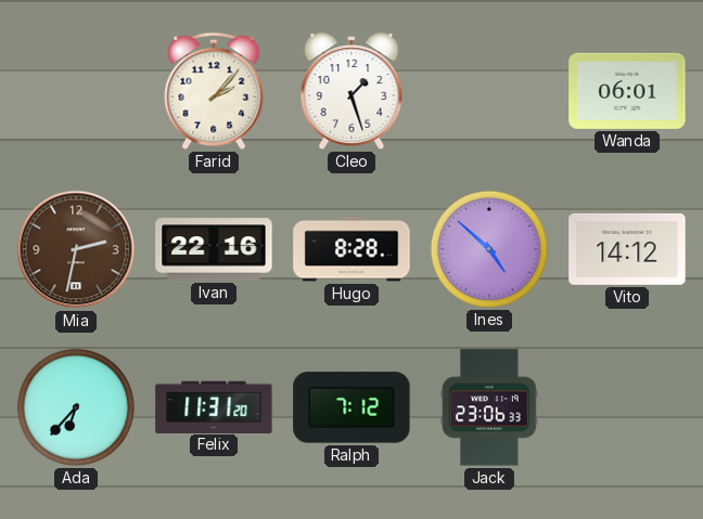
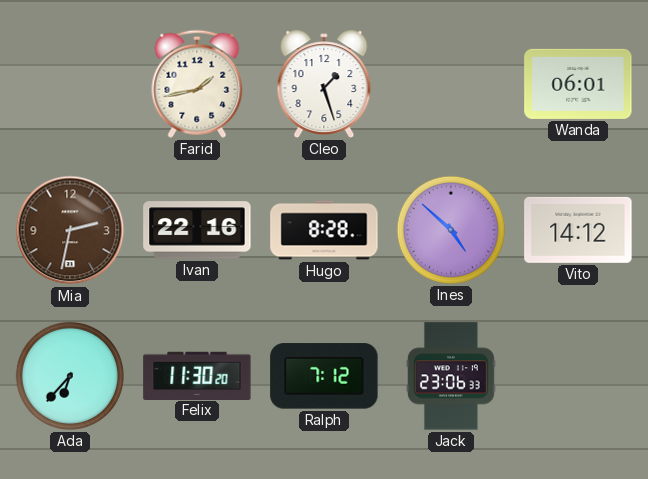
Farid: 2:07 -> 1:43
Felix: 11:31 -> 11:30
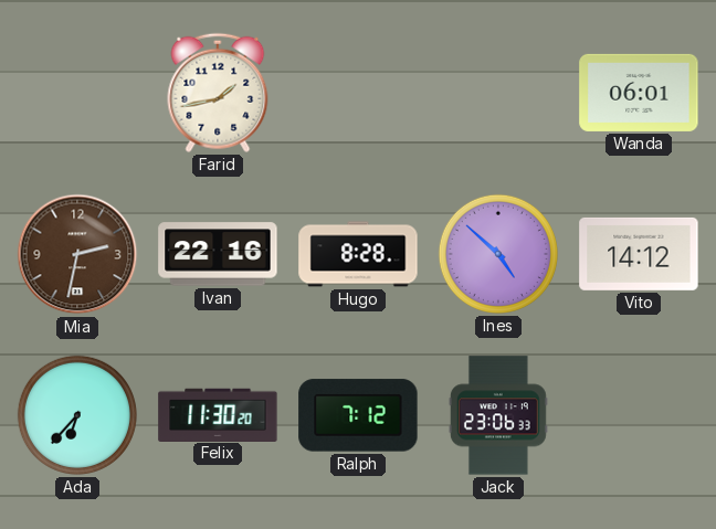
Cleo: 1:27 -> none
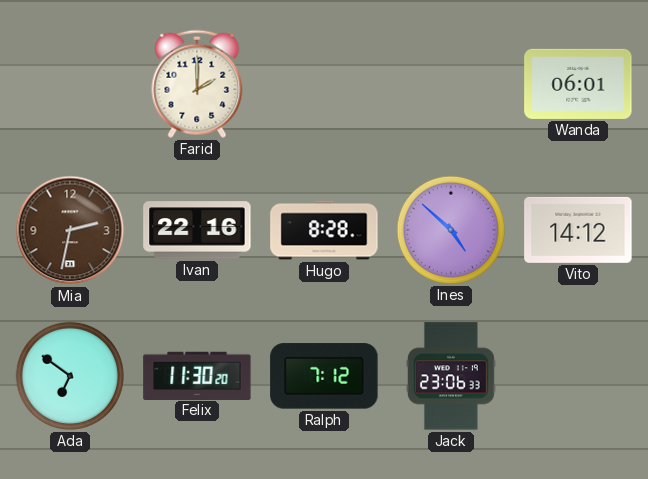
Farid: 1:43 -> 2:00
Ada: 6:37 -> 6:51
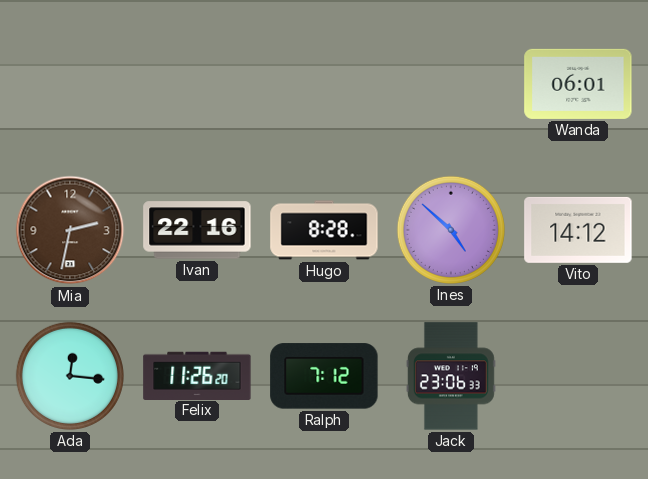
Farid: 2:00 -> none
Ada: 6:51 -> 12:16
Felix: 11:30 -> 11:26
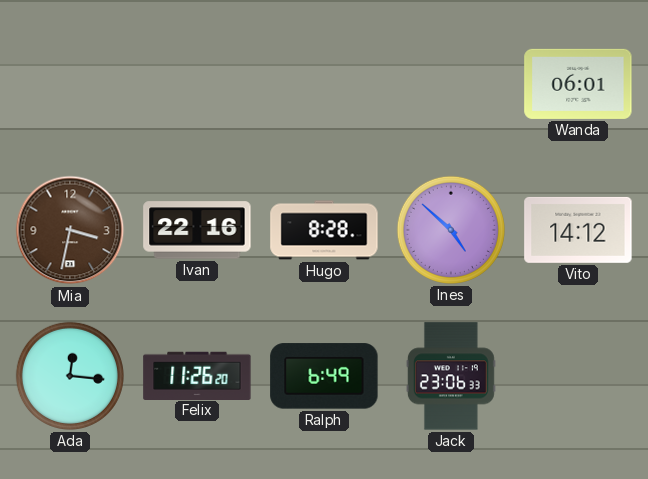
Mia: 2:32 -> 3:32
Ralph: 7:12 -> 6:49
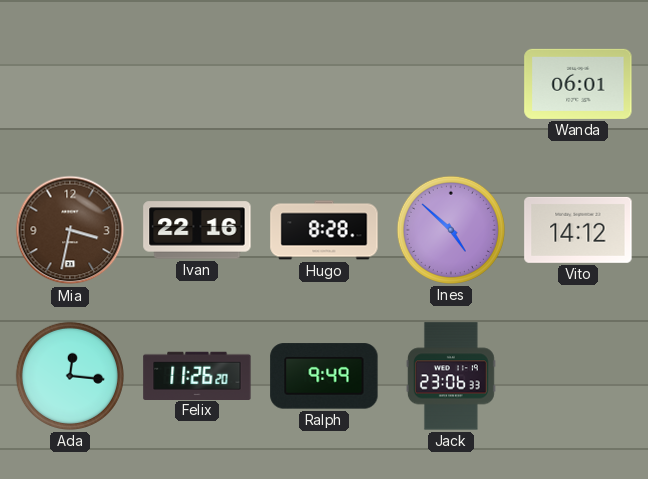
Ralph: 6:49 -> 9:49
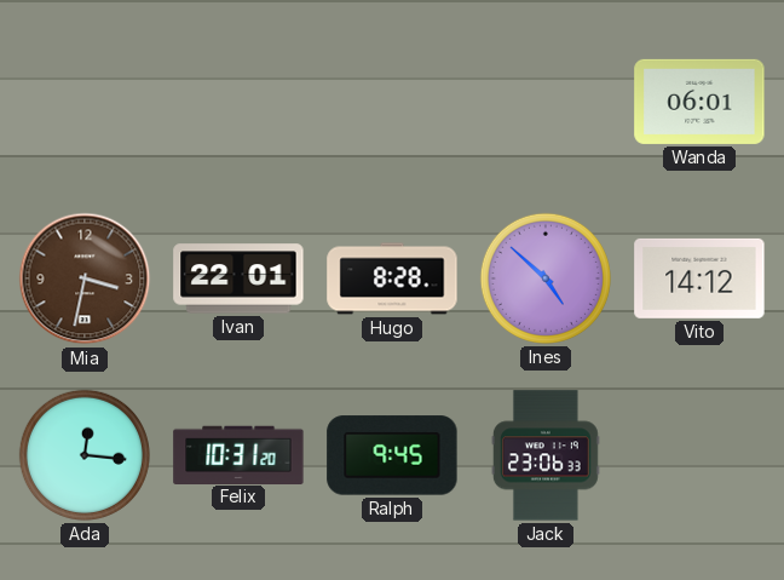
Ivan: 22:16 -> 22:01
Felix: 11:26 -> 10:31
Ralph: 9:49 -> 9:45
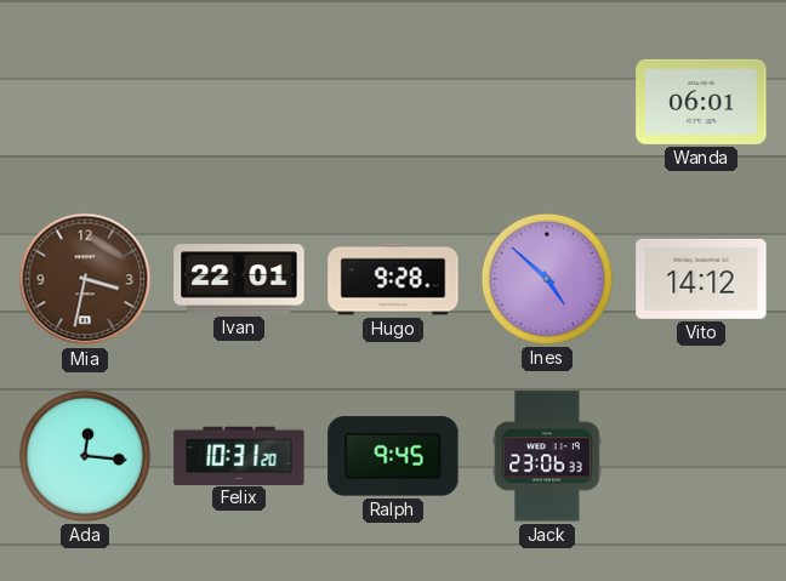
Hugo: 8:28 -> 9:28
